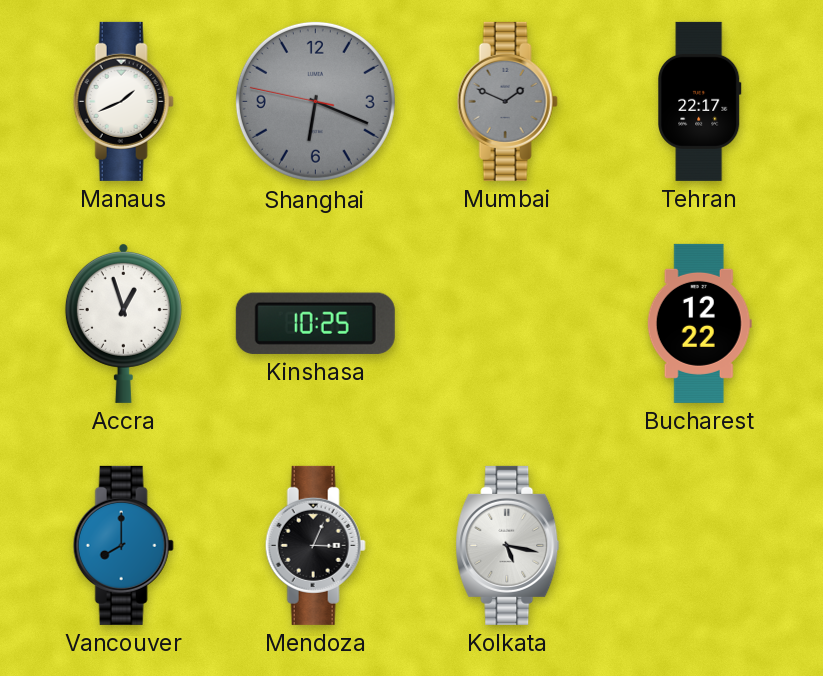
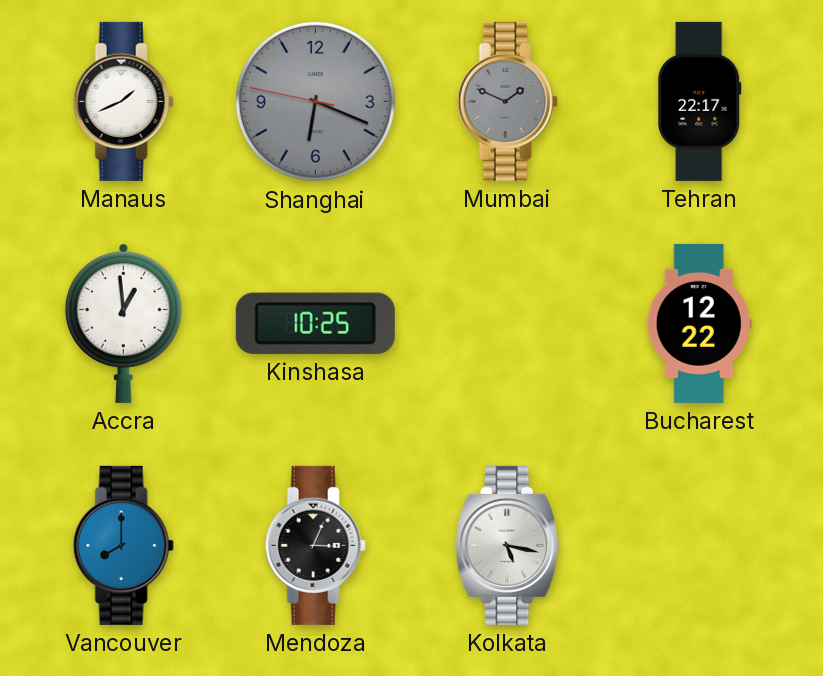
Accra: 12:57 -> 12:59
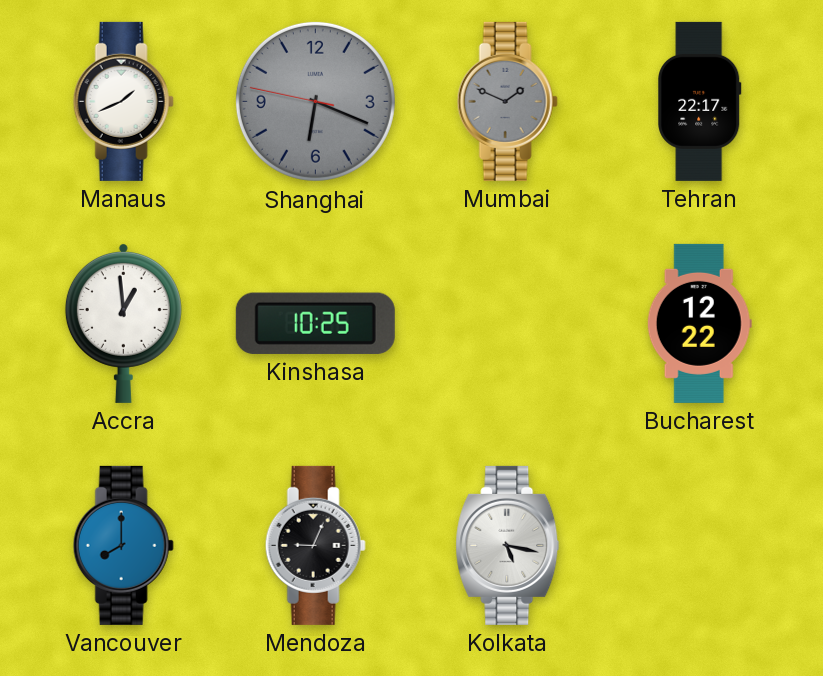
Mendoza: 3:04 -> 9:04
